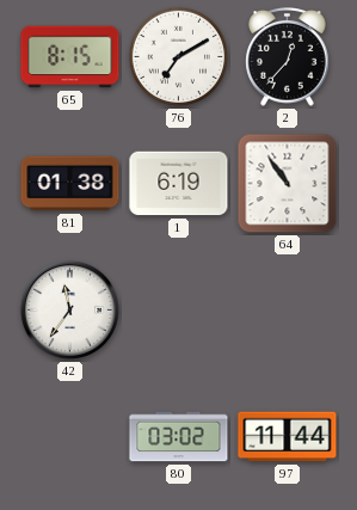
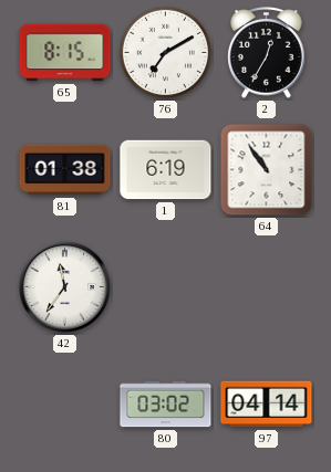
2: 12:37 -> 12:35
97: 11:44 -> 04:14
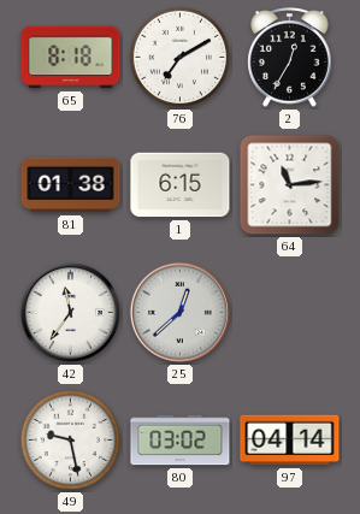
65: 8:15 -> 8:18
1: 6:19 -> 6:15
64: 10:54 -> 11:14
25: none -> 12:38
49: none -> 9:28
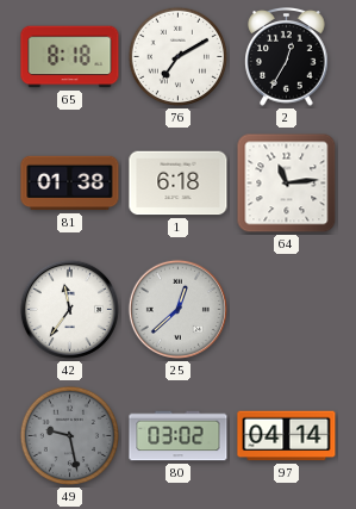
1: 6:15 -> 6:18
49 dial: white -> grey
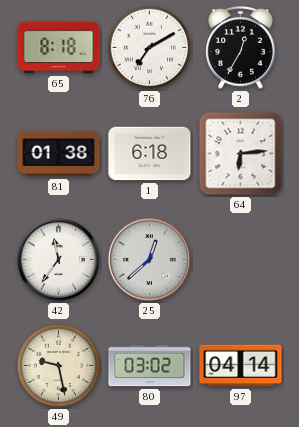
64: 11:14 -> 6:14
49 dial: grey -> cream
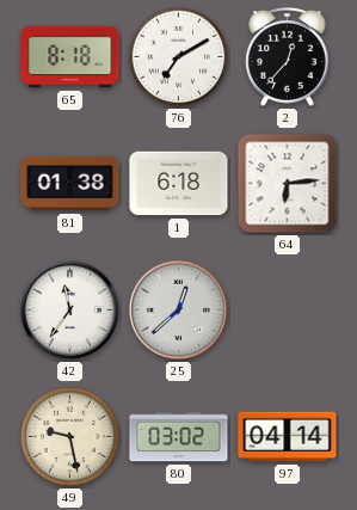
2: 12:35 -> 12:37
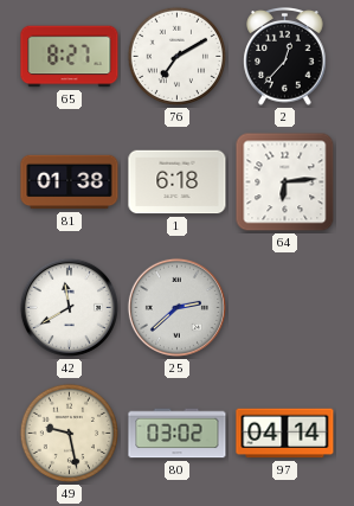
65: 8:18 -> 8:27
42: 11:36 -> 11:40
25: 12:38 -> 2:38
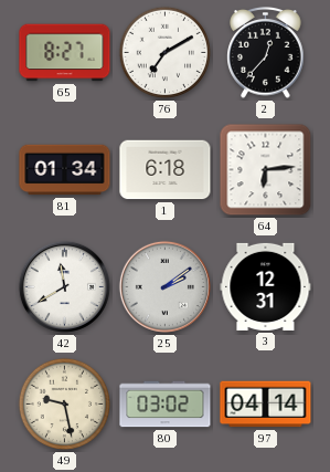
81: 01:38 -> 01:34
25: 2:38 -> 2:09
3: none -> 12:31
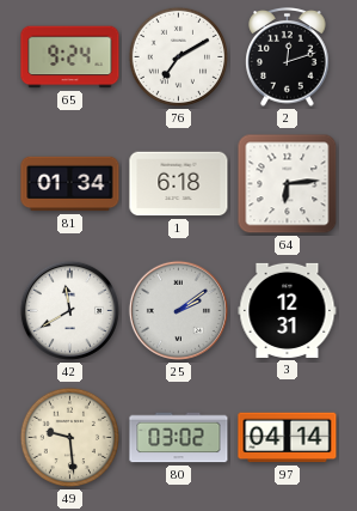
65: 8:27 -> 9:24
2: 12:37 -> 12:12
49: 9:28 -> 9:29
